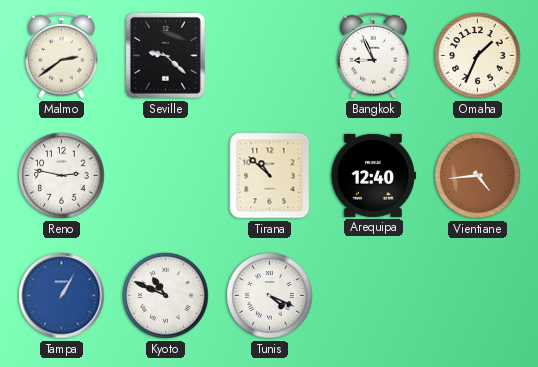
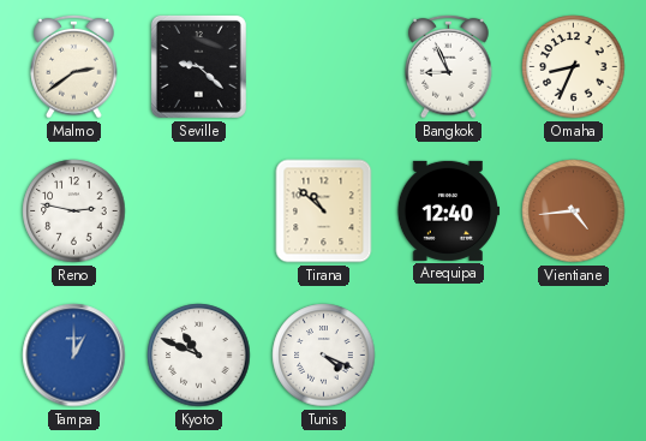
Omaha: 1:34 -> 8:34
Tampa: 1:05 -> 1:00
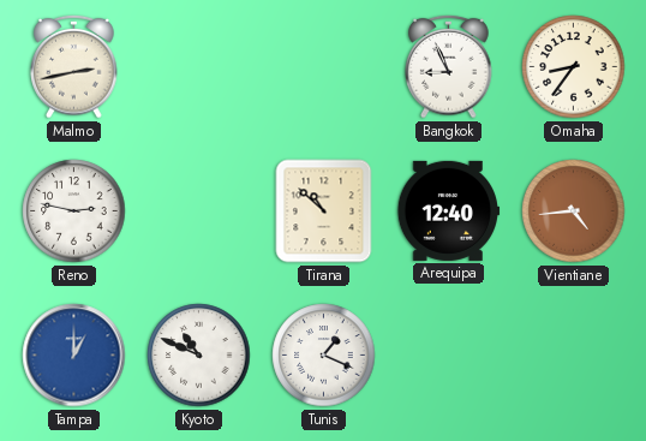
Malmo: 2:39 -> 2:43
Seville: 9:22 -> none
Omaha: 8:34 -> 8:36
Tunis: 4:19 -> 1:19
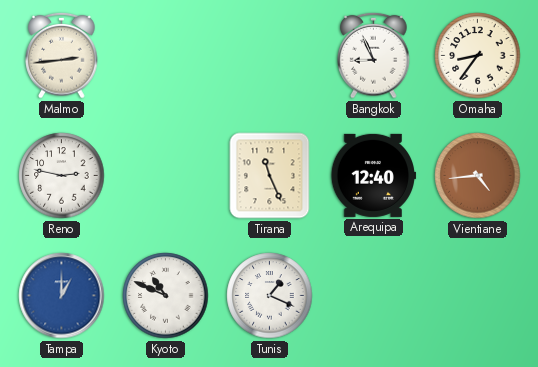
Malmo: 2:43 -> 2:44
Tirana: 10:52 -> 11:26
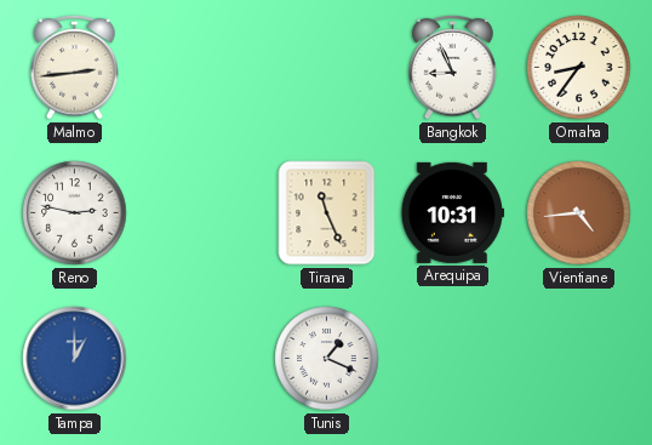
Arequipa: 12:40 -> 10:31
Kyoto: 10:49 -> none
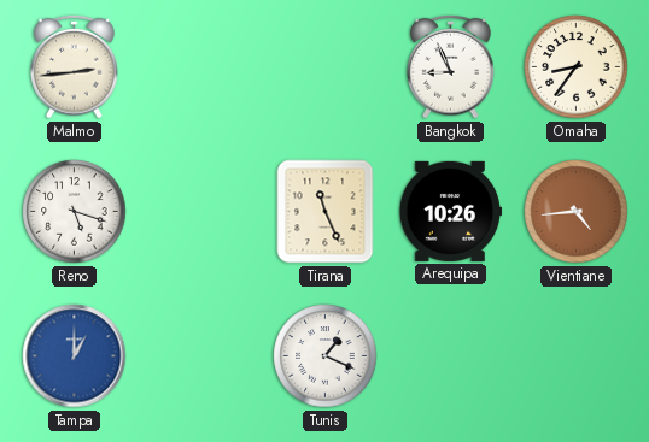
Reno: 2:47 -> 5:18
Arequipa: 10:31 -> 10:26
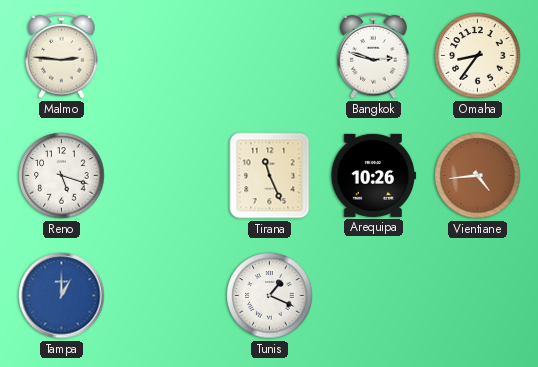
Malmo: 2:44 -> 2:46
Bangkok: 8:56 -> 2:48
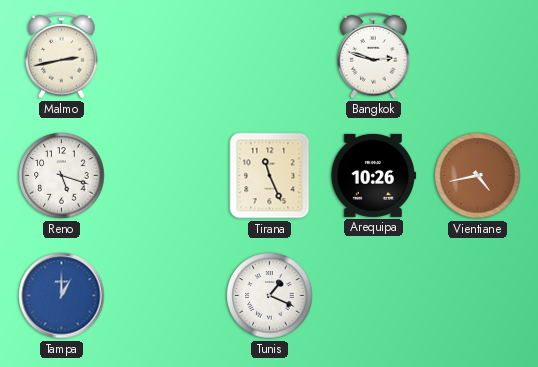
Malmo: 2:46 -> 2:43
Omaha: 8:36 -> none
Vientiane: 4:44 -> 4:43
